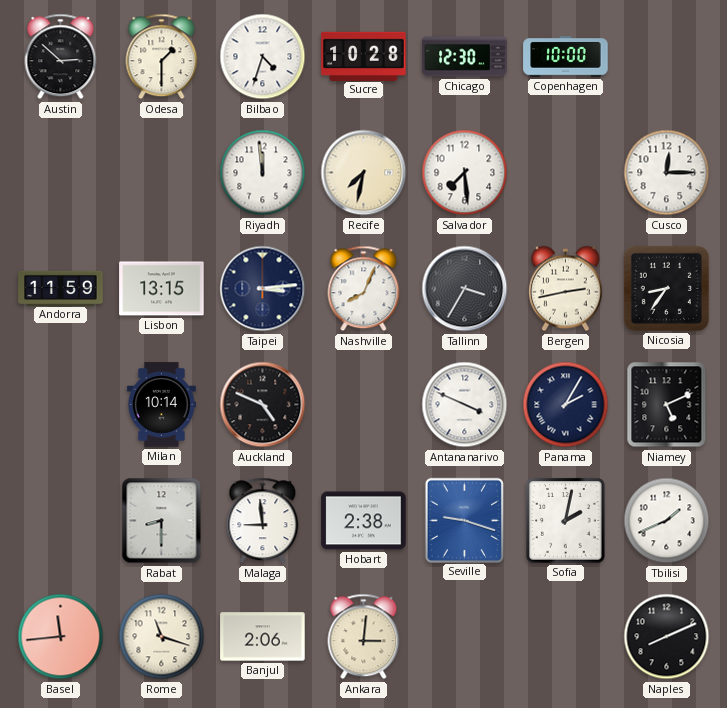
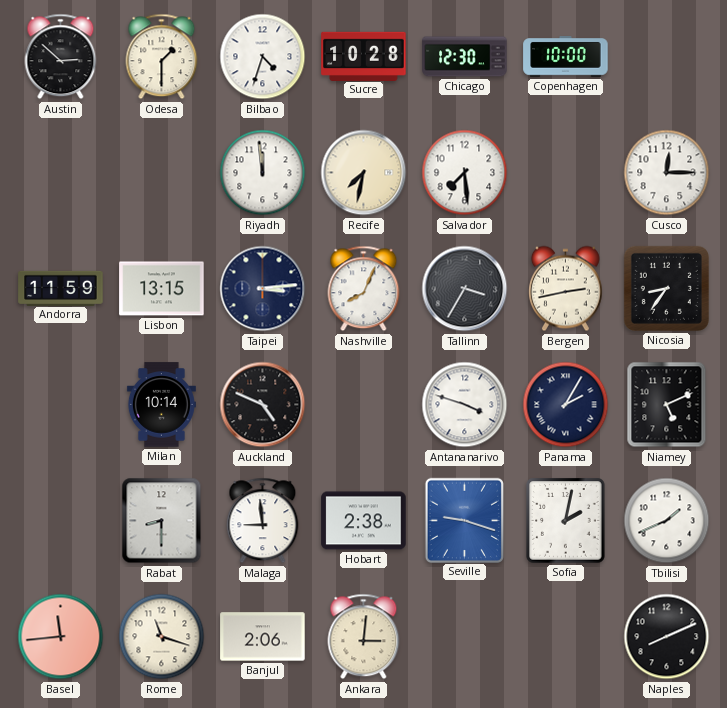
Antananarivo: 3:49 -> 3:48
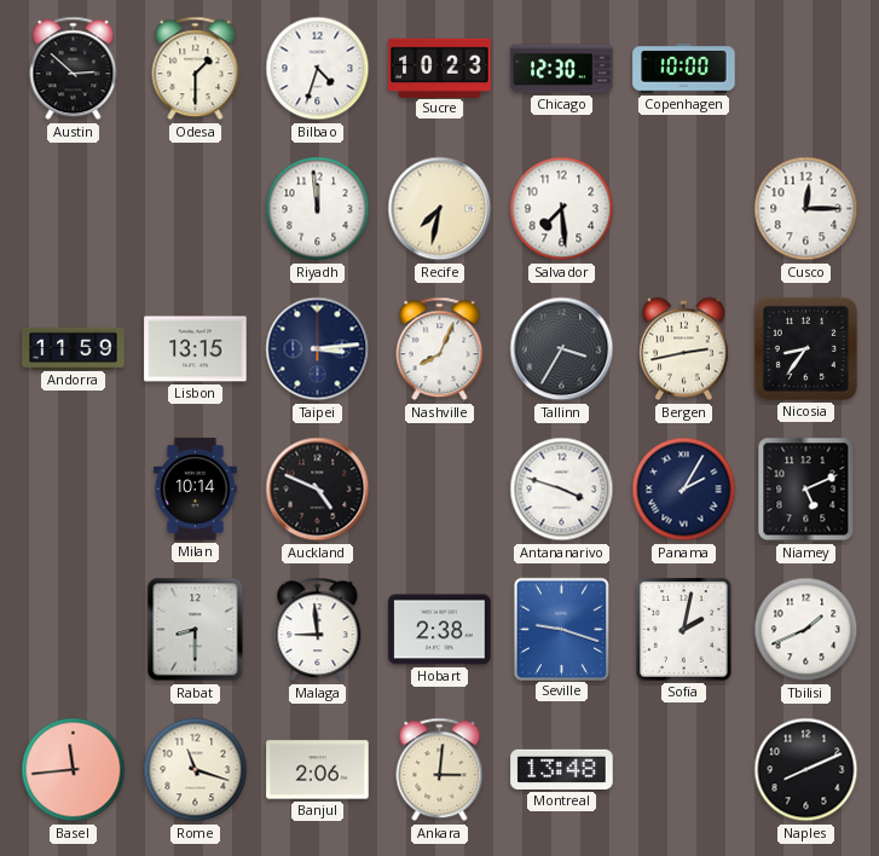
Sucre: 10:28 -> 10:23
Montreal: none -> 13:48
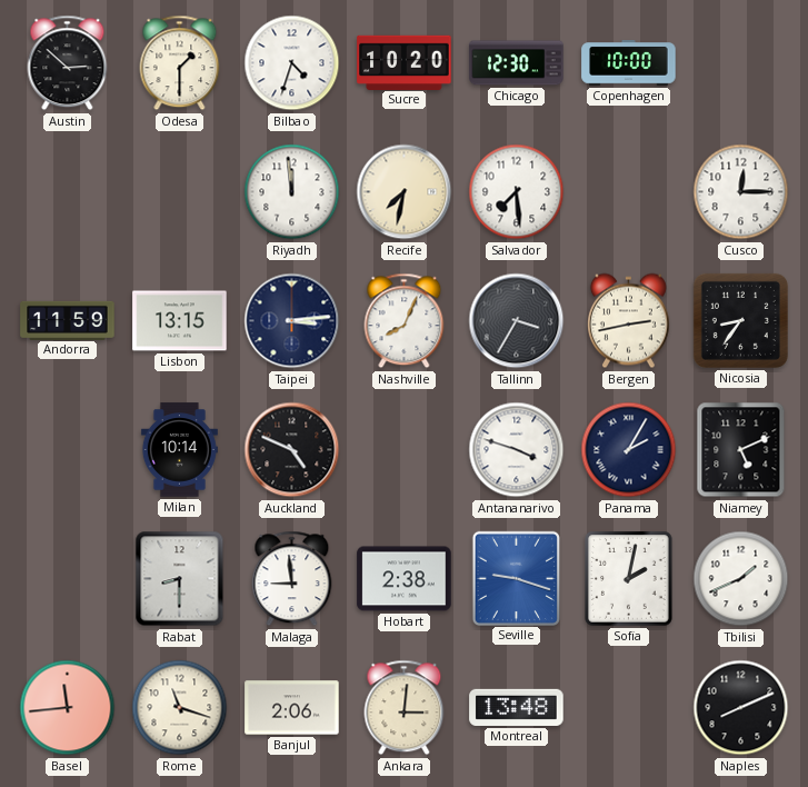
Sucre: 10:23 -> 10:20
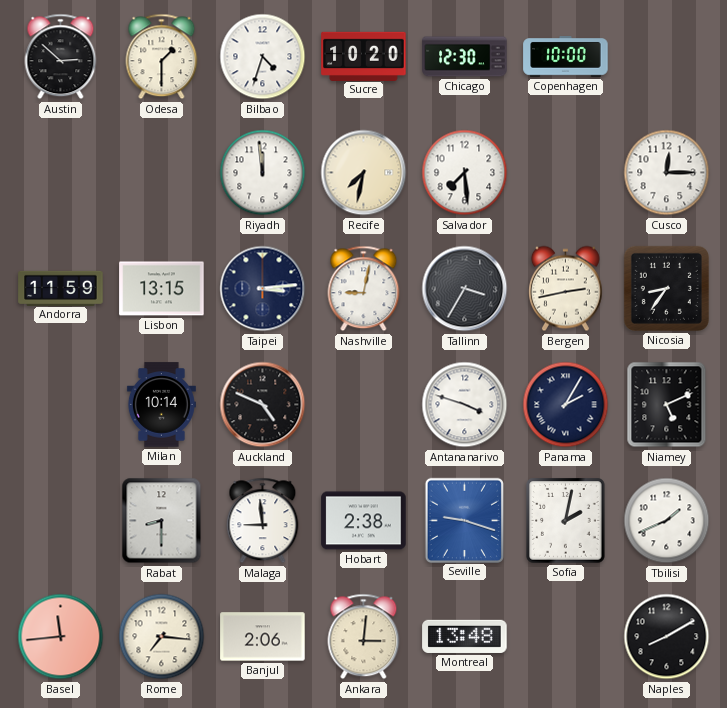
Nashville: 8:04 -> 9:02
Rome: 11:18 -> 7:16
Naples: 8:11 -> 8:10
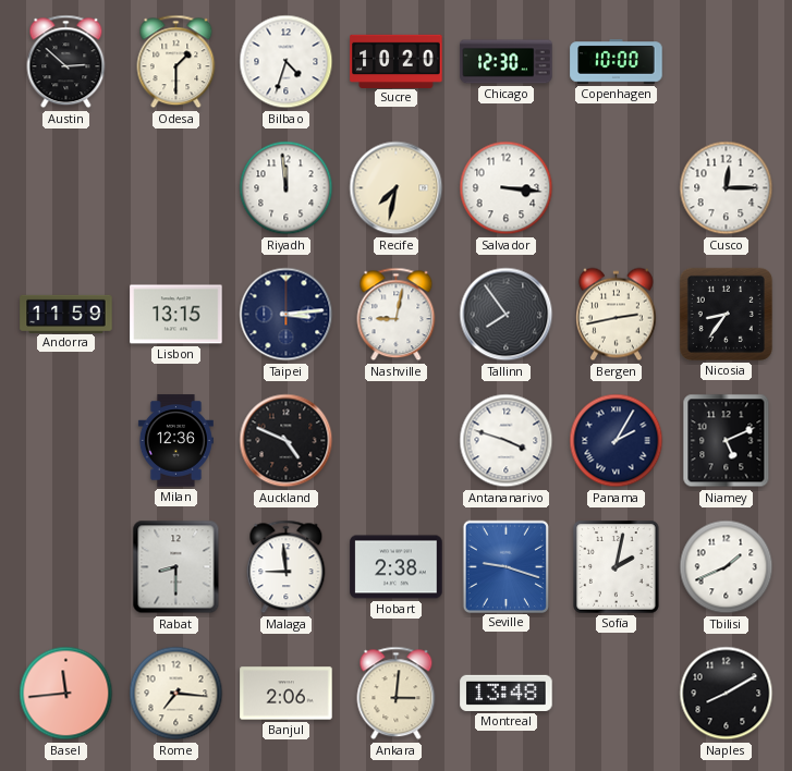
Salvador: 7:29 -> 3:16
Tallinn: 3:35 -> 7:54
Milan: 10:14 -> 12:36
